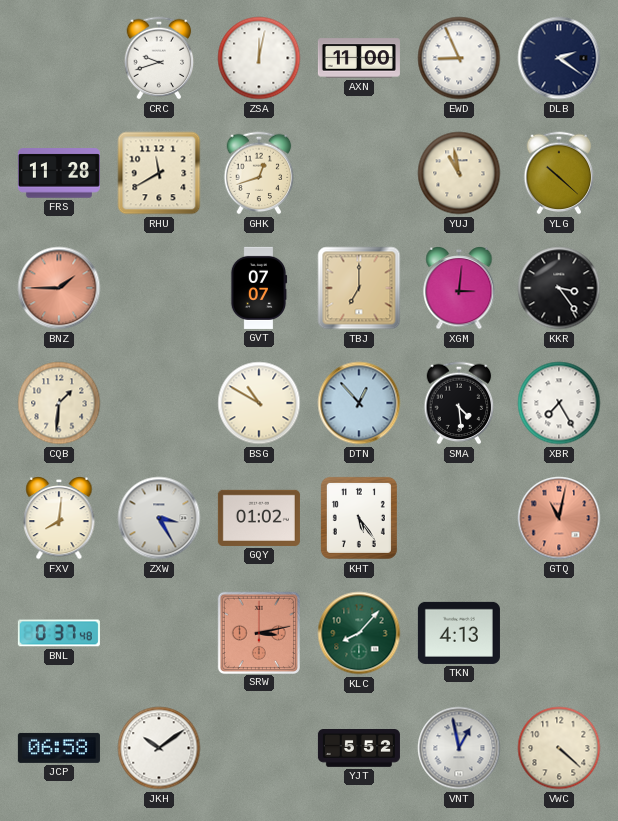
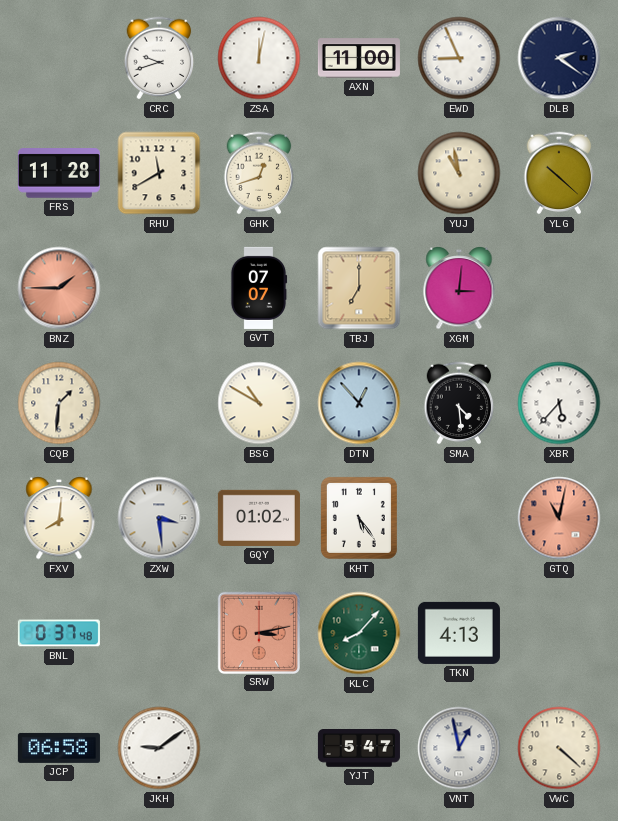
KKR: 3:24 -> none
XBR: 7:25 -> 5:37
ZXW: 3:25 -> 3:29
JKH: 10:09 -> 9:09
YJT: 5:52 -> 5:47
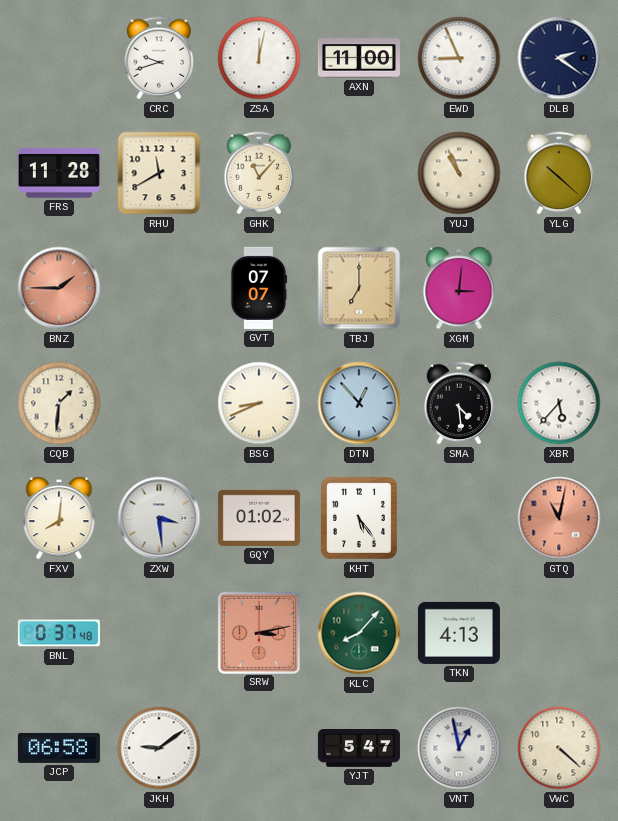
GHK: 12:42 -> 11:07
YUJ: 10:58 -> 10:56
BSG: 10:50 -> 8:41
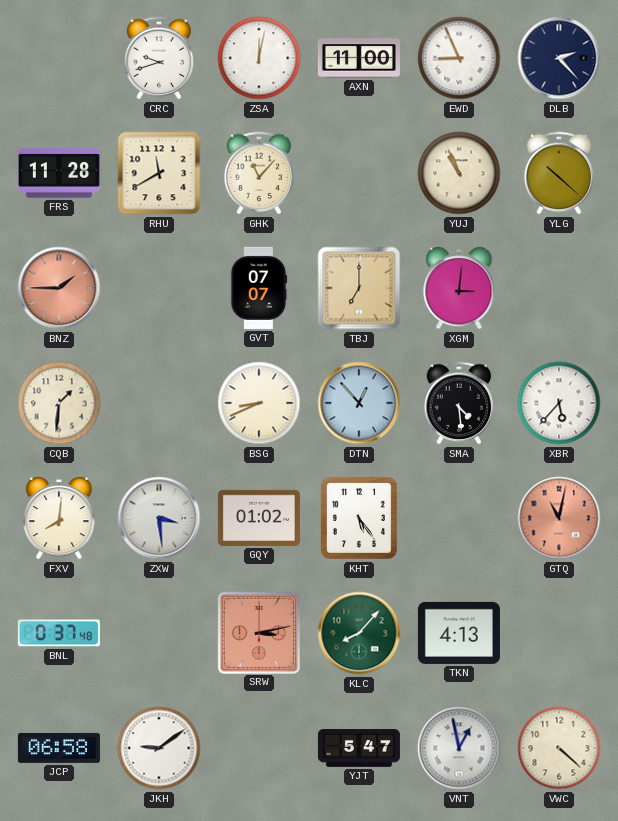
DLB: 2:21 -> 2:23
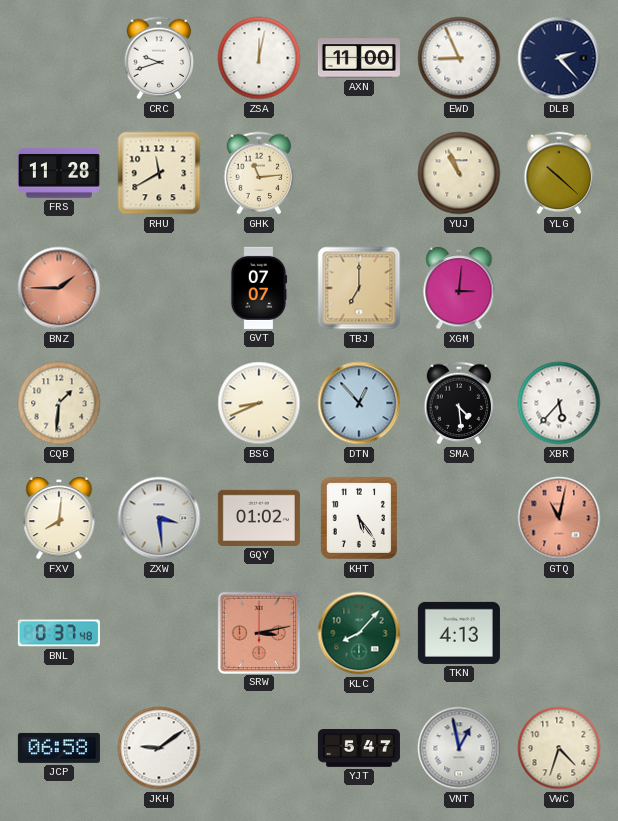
GHK: 11:07 -> 11:14
VWC: 4:22 -> 4:33
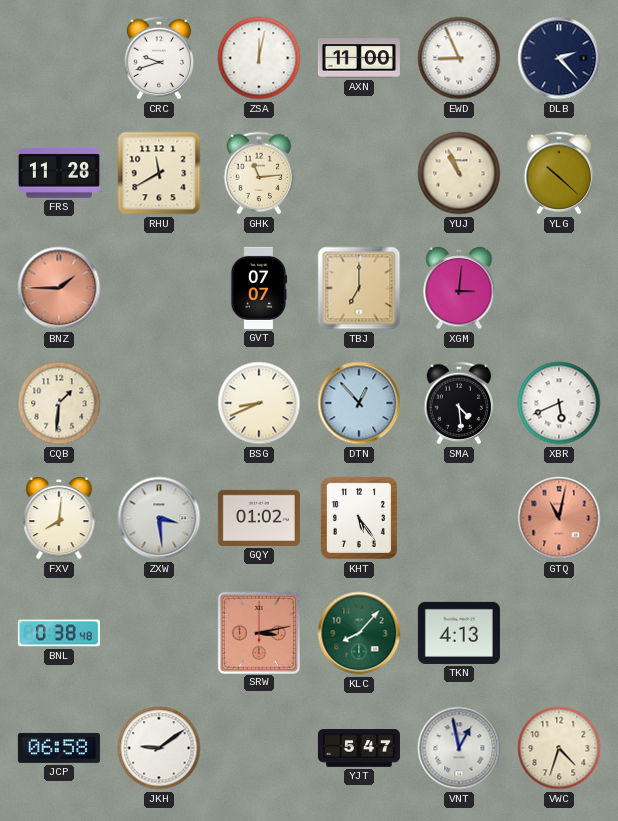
XBR: 5:37 -> 5:41
BNL: 0:37 -> 0:38
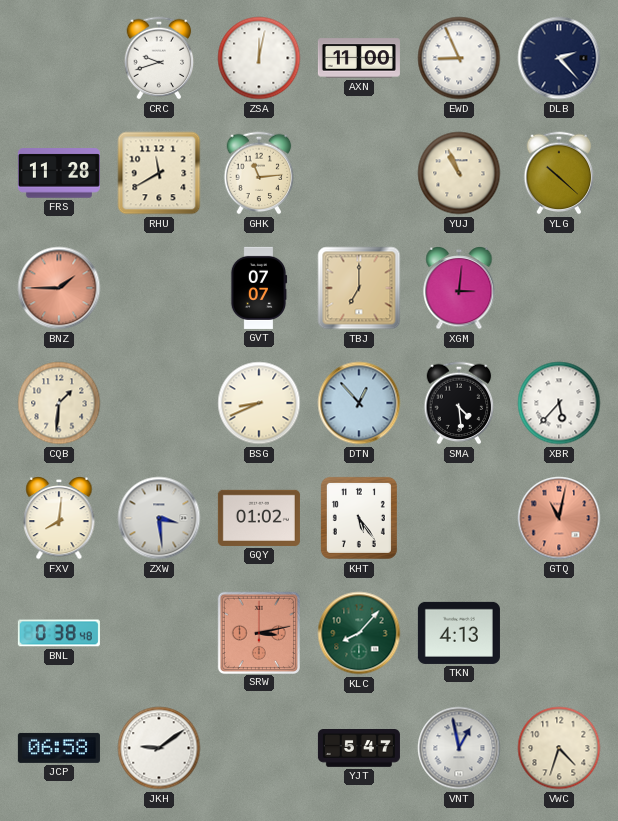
XBR: 5:41 -> 5:37
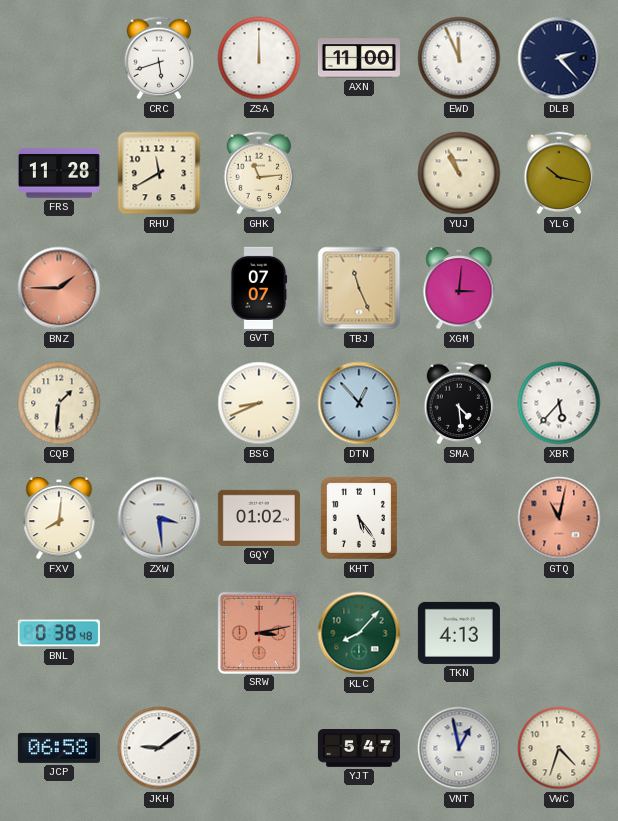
CRC: 9:42 -> 5:42
ZSA: 12:02 -> 12:00
EWD: 8:56 -> 11:56
YLG: 10:22 -> 10:17
TBJ: 7:00 -> 11:26
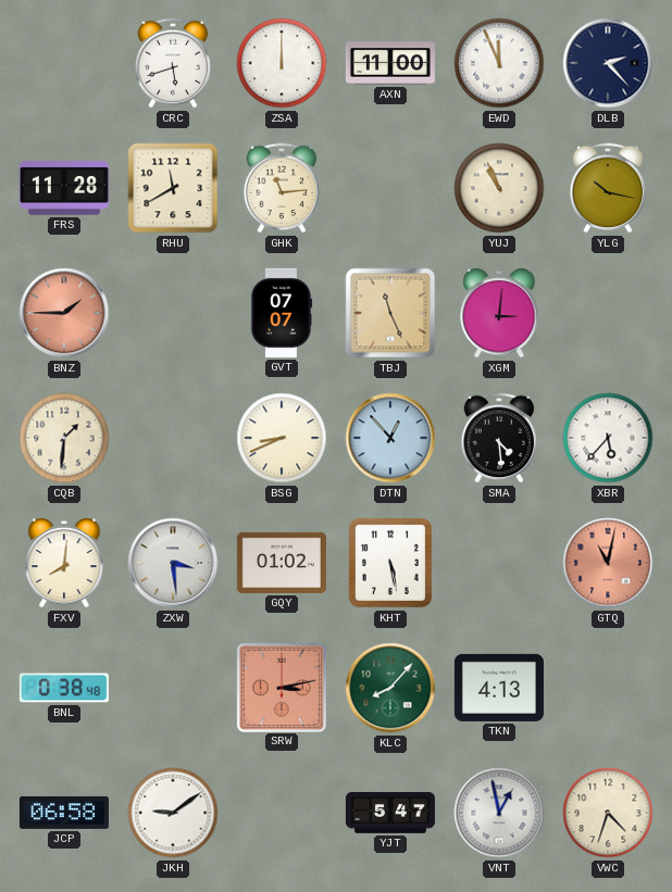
KHT: 5:24 -> 5:28
